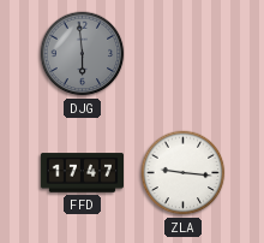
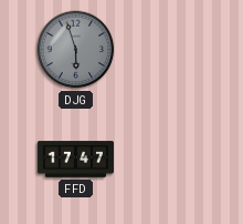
DJG: 5:59 -> 5:57
ZLA: 9:16 -> none
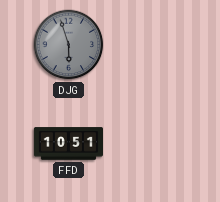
FFD: 17:47 -> 10:51
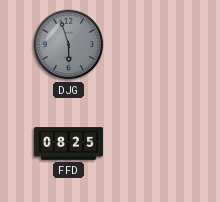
FFD: 10:51 -> 08:25
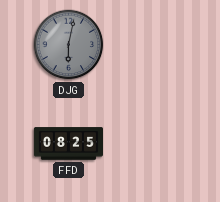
DJG: 5:57 -> 6:02
